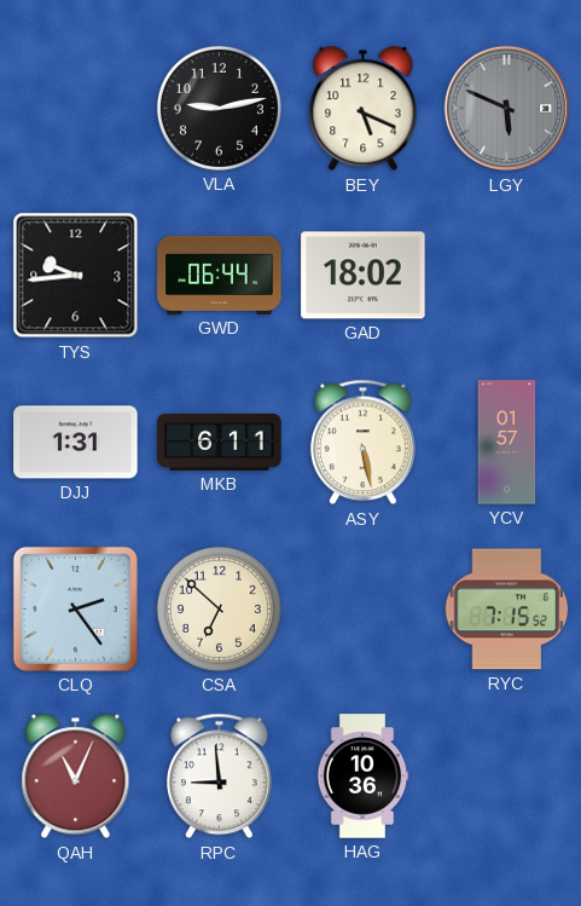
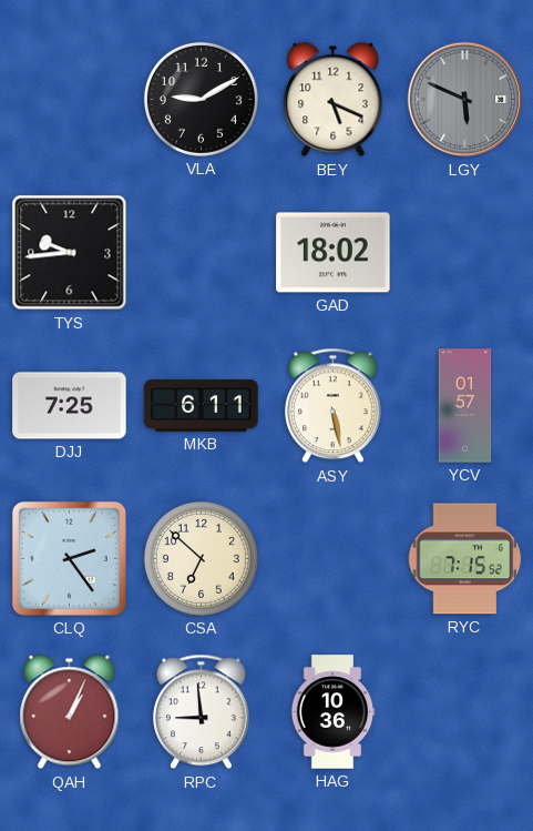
VLA: 9:13 -> 9:10
GWD: 06:44 -> none
DJJ: 1:31 -> 7:25
QAH: 11:04 -> 1:04
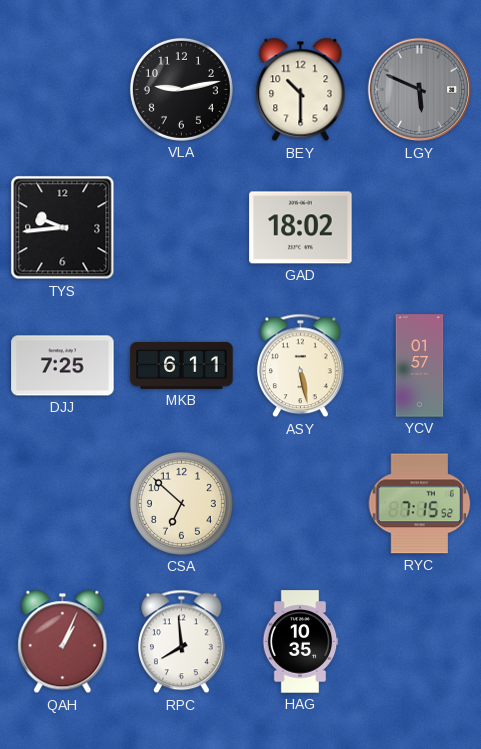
VLA: 9:10 -> 9:13
BEY: 5:19 -> 10:30
CLQ: 2:24 -> none
RPC: 8:59 -> 7:59
HAG: 10:36 -> 10:35
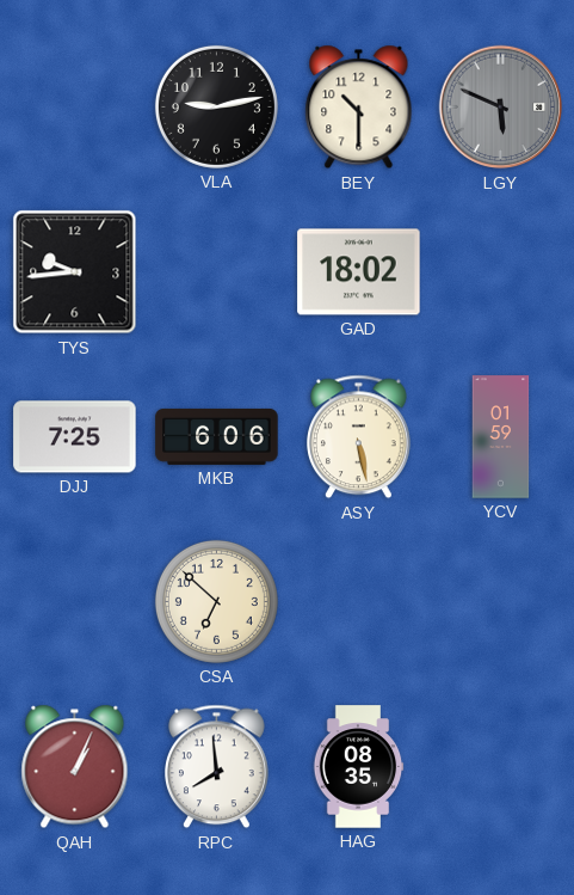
MKB: 6:11 -> 6:06
YCV: 01:57 -> 01:59
RYC: 7:15 -> none
HAG: 10:35 -> 08:35
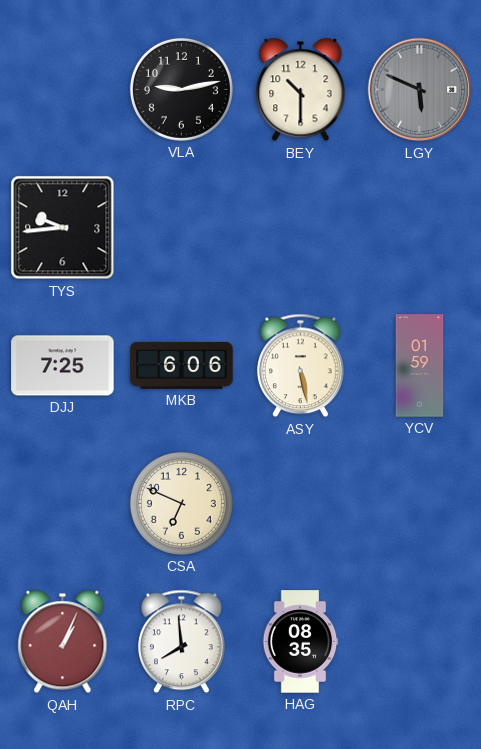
GAD: 18:02 -> none
CSA: 6:52 -> 6:49
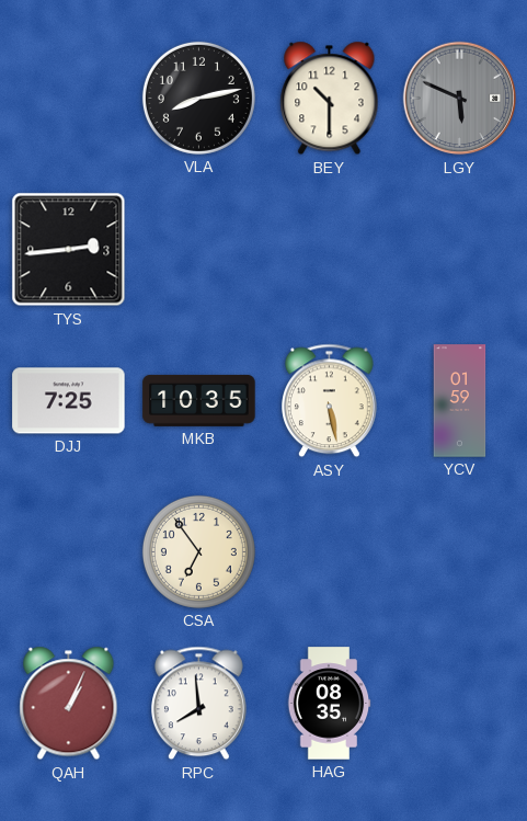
VLA: 9:13 -> 8:13
TYS: 9:44 -> 2:44
MKB: 6:06 -> 10:35
CSA: 6:49 -> 6:54
